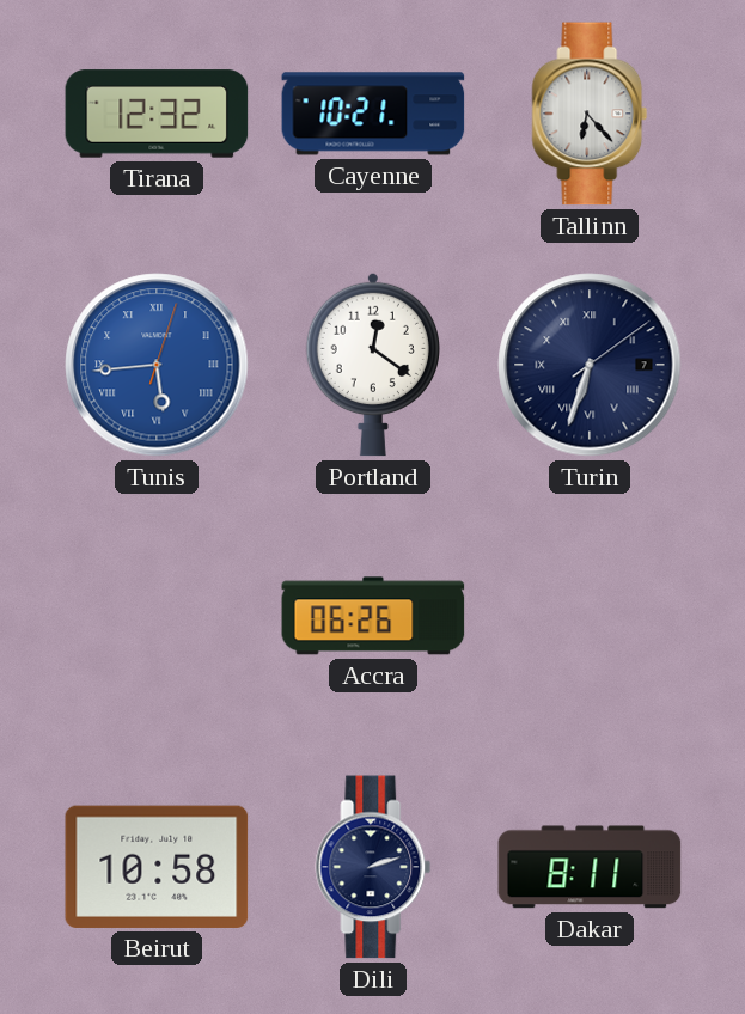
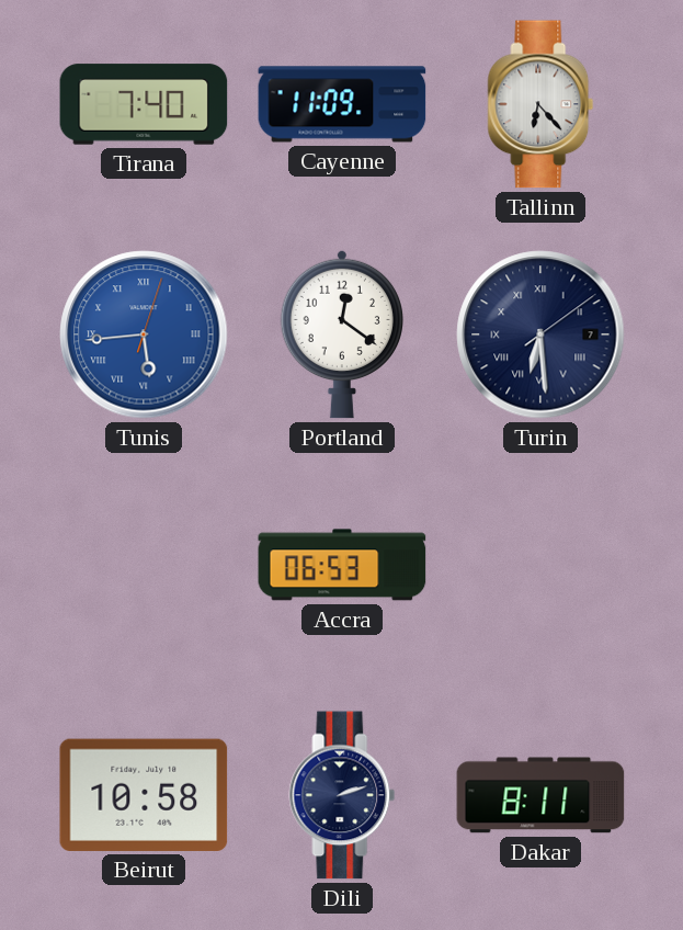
Tirana: 12:32 -> 7:40
Cayenne: 10:21 -> 11:09
Turin: 6:33 -> 6:29
Accra: 06:26 -> 06:53
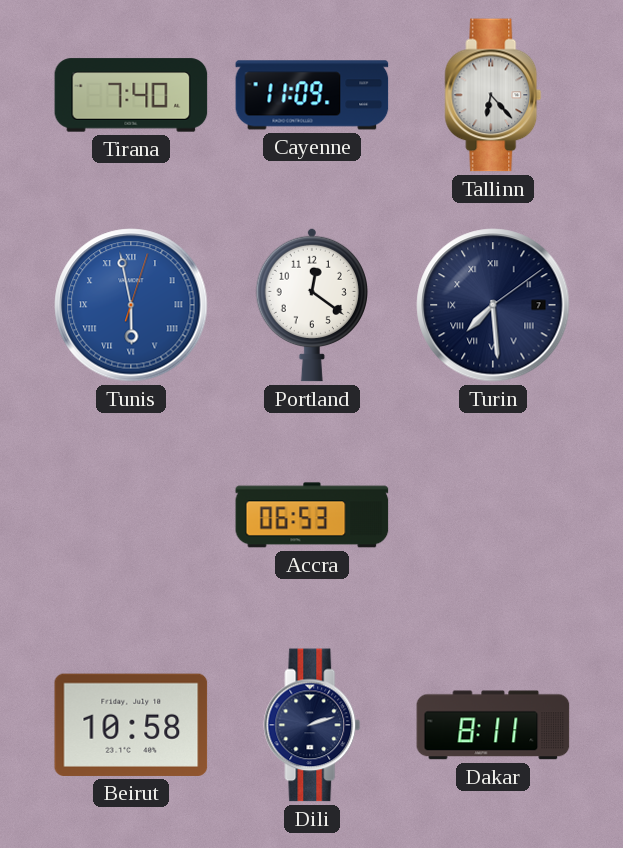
Tunis: 5:44 -> 5:58
Turin: 6:29 -> 7:29
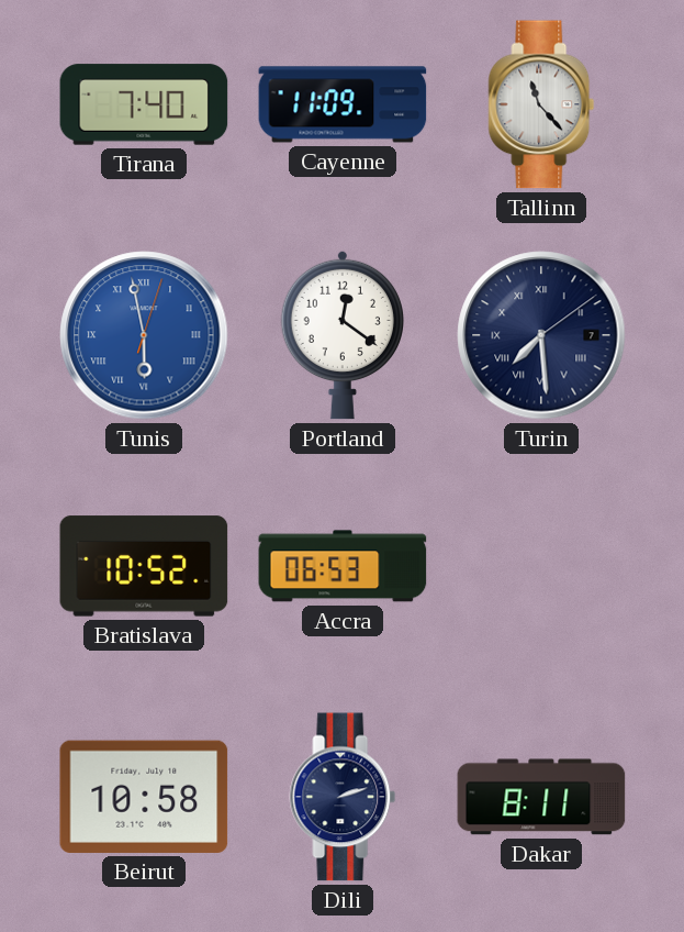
Tallinn: 6:23 -> 11:23
Bratislava: none -> 10:52
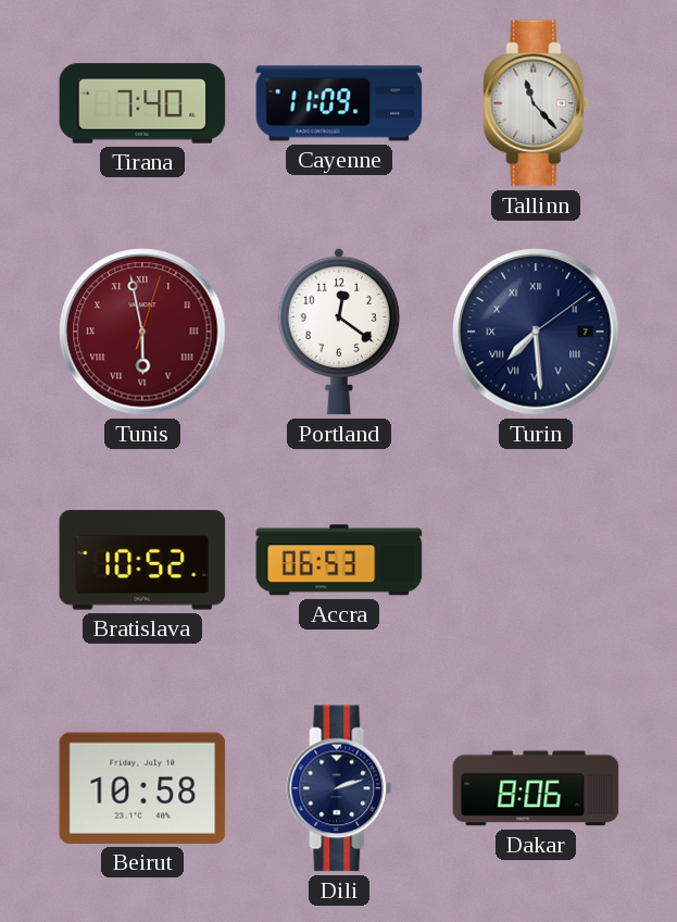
Tunis dial: blue -> burgundy
Dakar: 8:11 -> 8:06
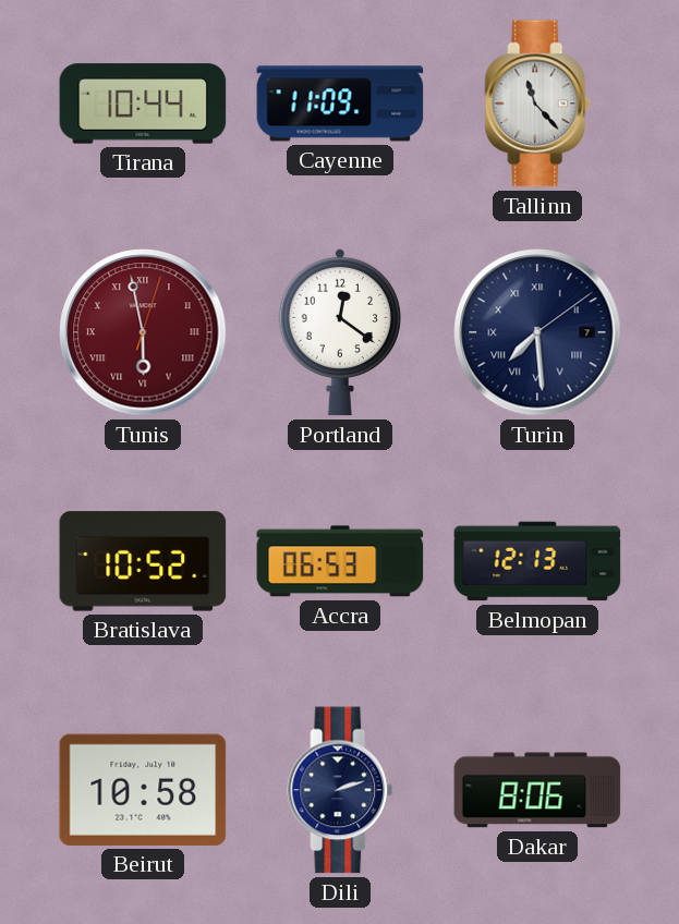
Tirana: 7:40 -> 10:44
Belmopan: none -> 12:13
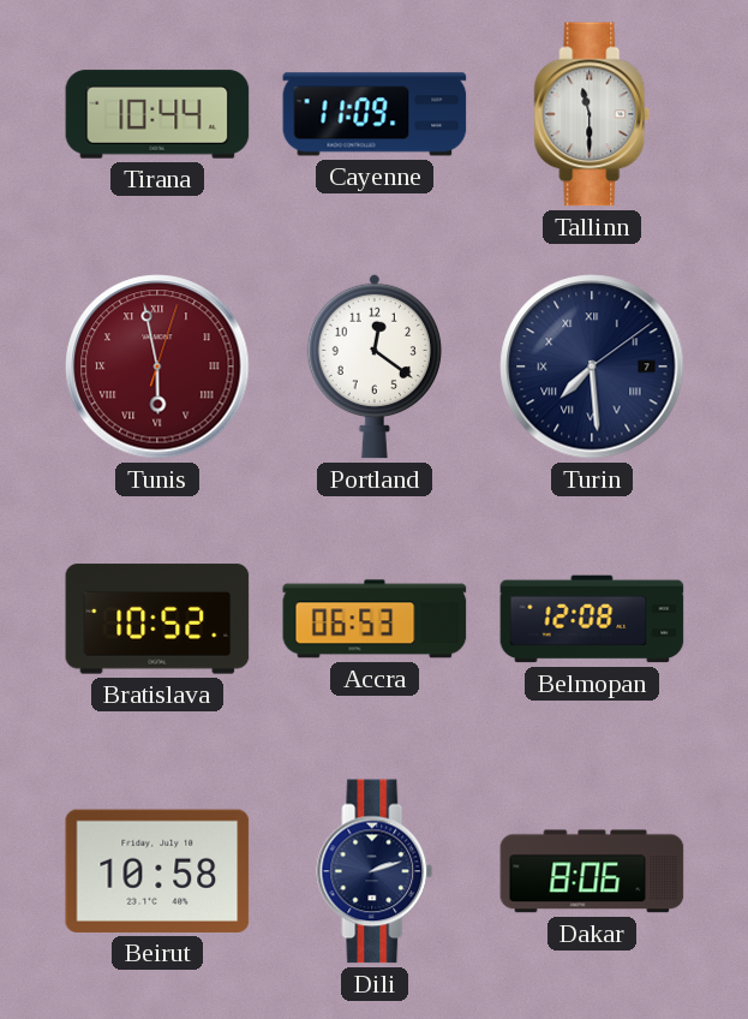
Tallinn: 11:23 -> 11:30
Belmopan: 12:13 -> 12:08
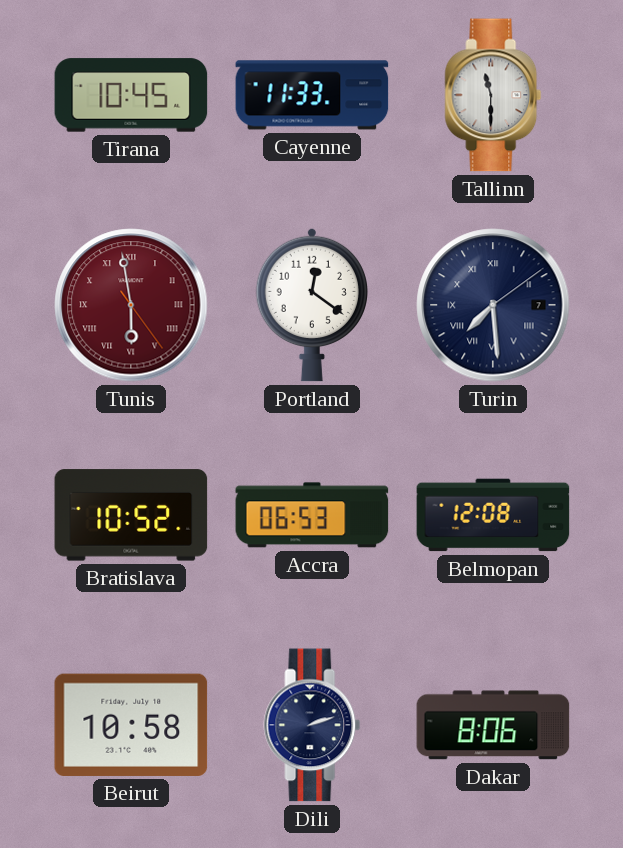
Tirana: 10:44 -> 10:45
Cayenne: 11:09 -> 11:33
Tunis: 5:58:03 -> 5:58:24
